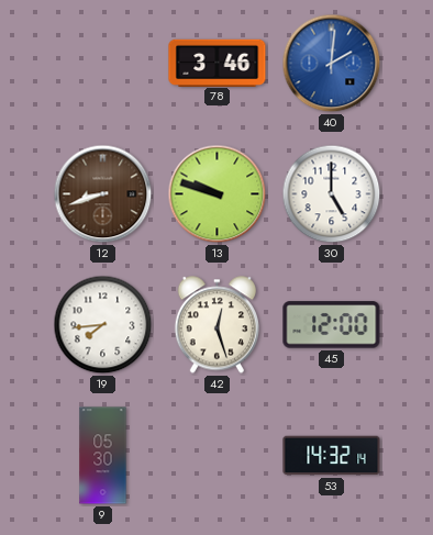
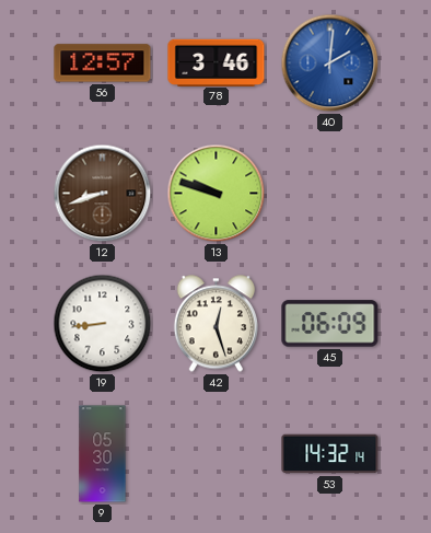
56: none -> 12:57
30: 5:00 -> none
19: 7:44 -> 8:44
45: 12:00 -> 06:09
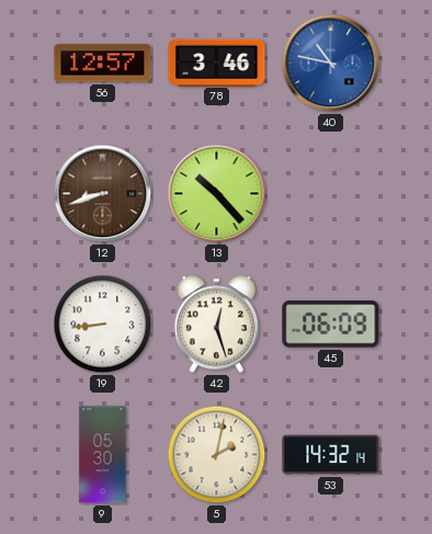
40: 2:01 -> 10:47
13: 9:48 -> 10:23
5: none -> 2:02
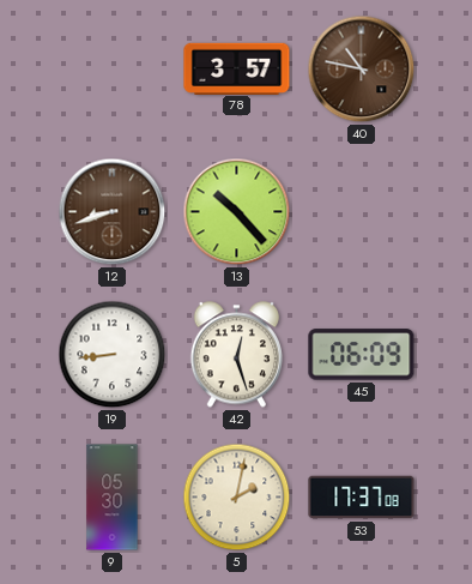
56: 12:57 -> none
78: 3:46 -> 3:57
40 dial: blue -> brown
53: 14:32 -> 17:37
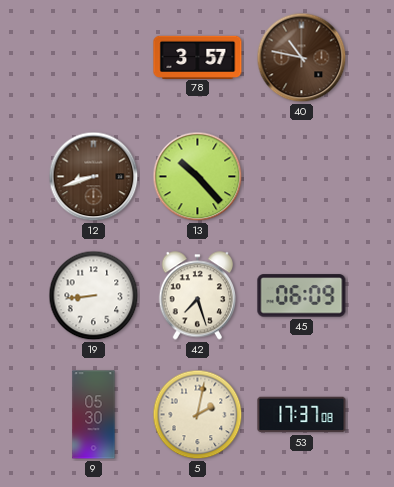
42: 12:27 -> 7:27
